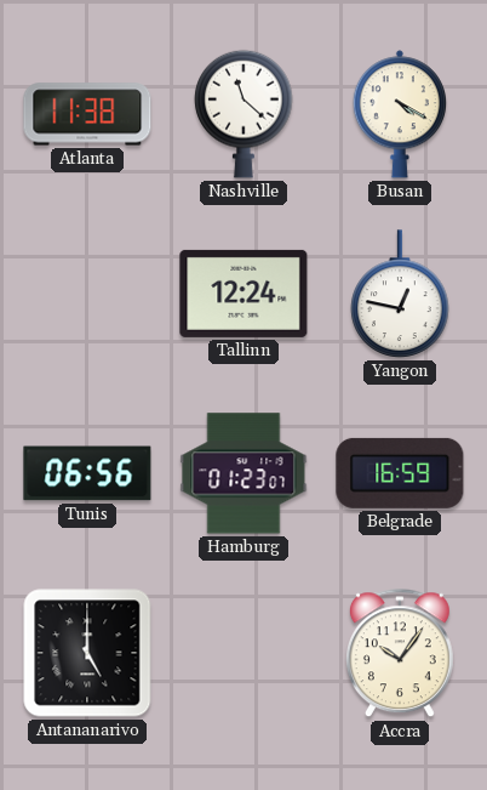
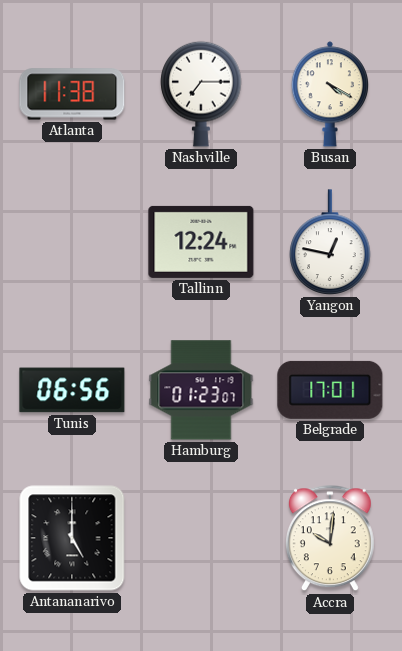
Nashville: 11:22 -> 7:15
Belgrade: 16:59 -> 17:01
Accra: 10:06 -> 10:01
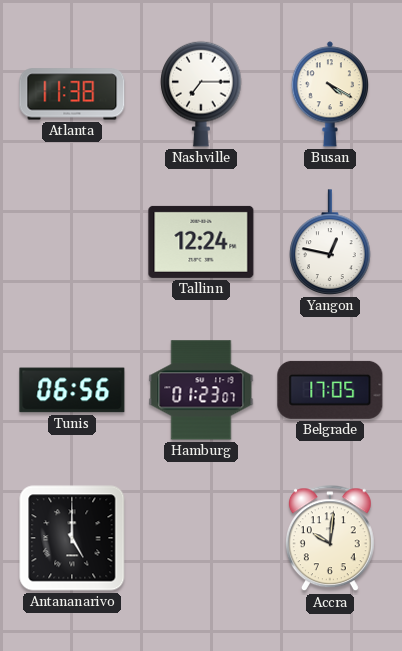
Belgrade: 17:01 -> 17:05
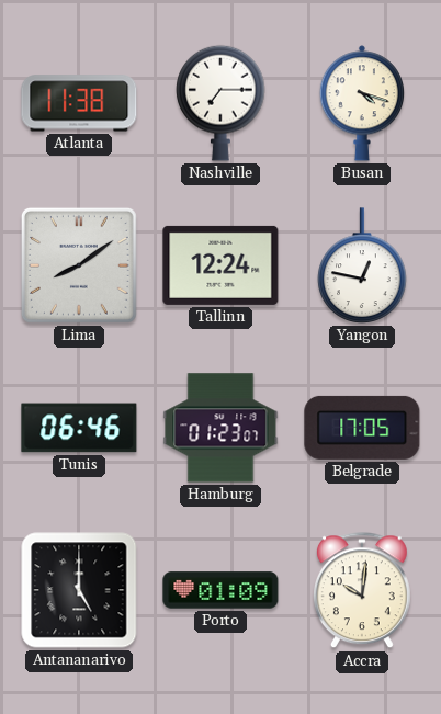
Busan: 4:20 -> 4:18
Lima: none -> 8:09
Tunis: 06:56 -> 06:46
Porto: none -> 01:09
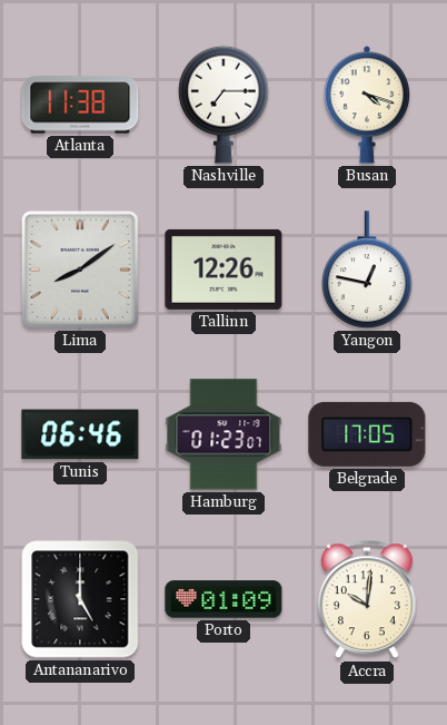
Tallinn: 12:24 -> 12:26
